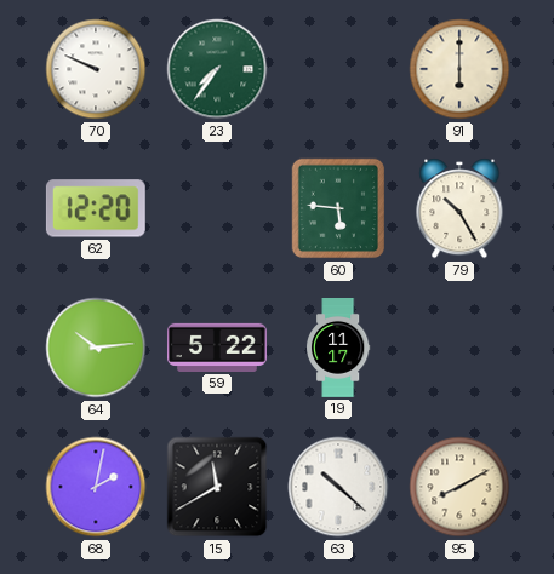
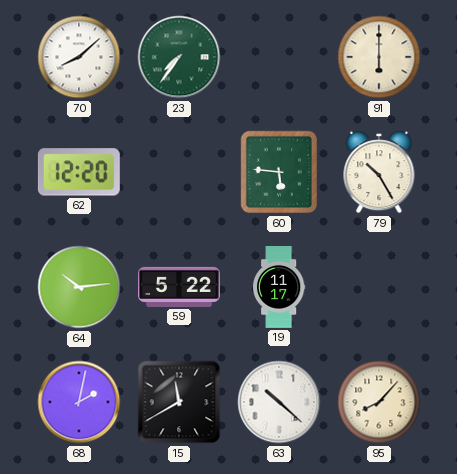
70: 9:49 -> 8:08
95: 8:10 -> 8:07
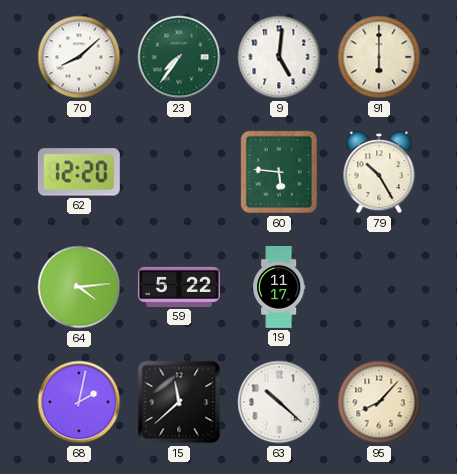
9: none -> 5:01
64: 10:14 -> 4:14
15: 11:40 -> 11:38
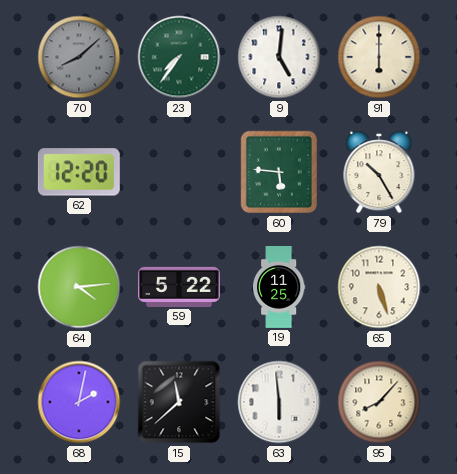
70 dial: white -> grey
19: 11:17 -> 11:25
65: none -> 5:27
63: 10:22 -> 5:59
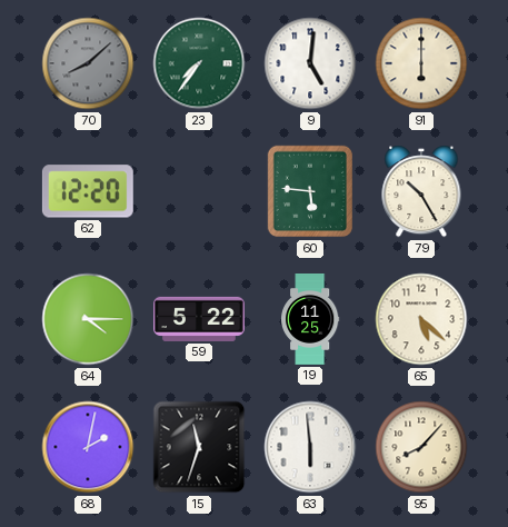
64: 4:14 -> 4:15
65: 5:27 -> 5:22
15: 11:38 -> 11:33
